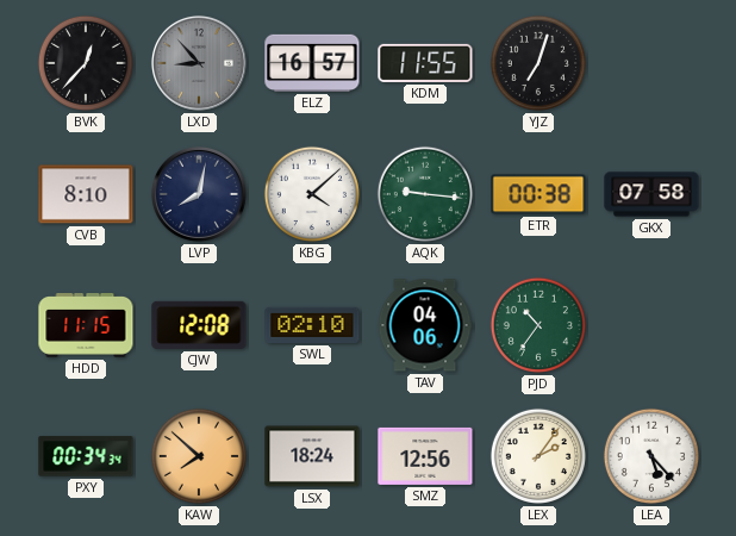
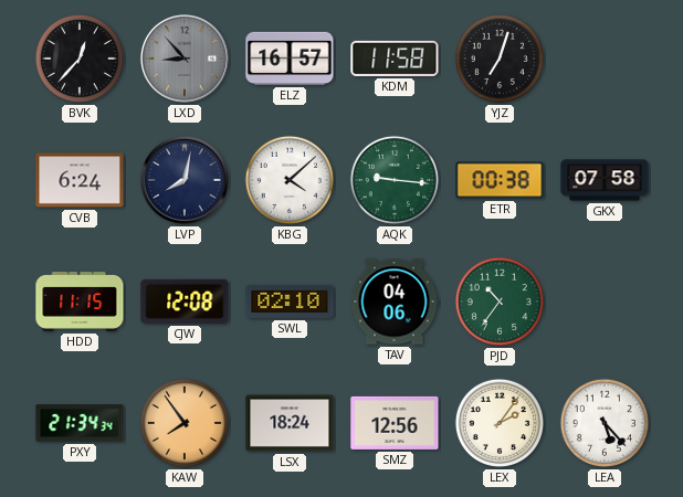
KDM: 11:55 -> 11:58
CVB: 8:10 -> 6:24
PXY: 00:34 -> 21:34
KAW: 7:52 -> 7:54
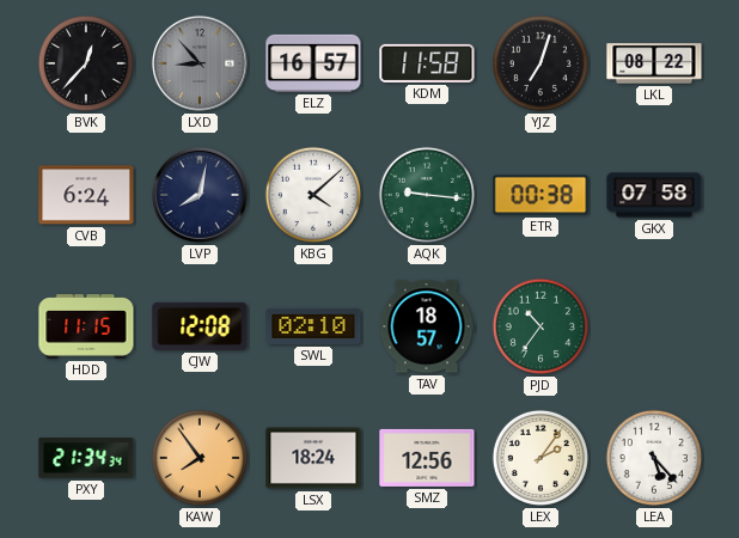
LKL: none -> 08:22
TAV: 04:06 -> 18:57
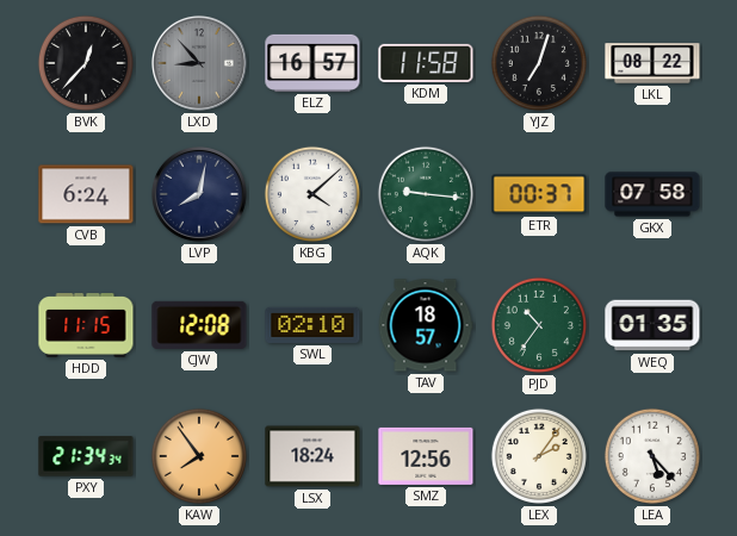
ETR: 00:38 -> 00:37
WEQ: none -> 01:35
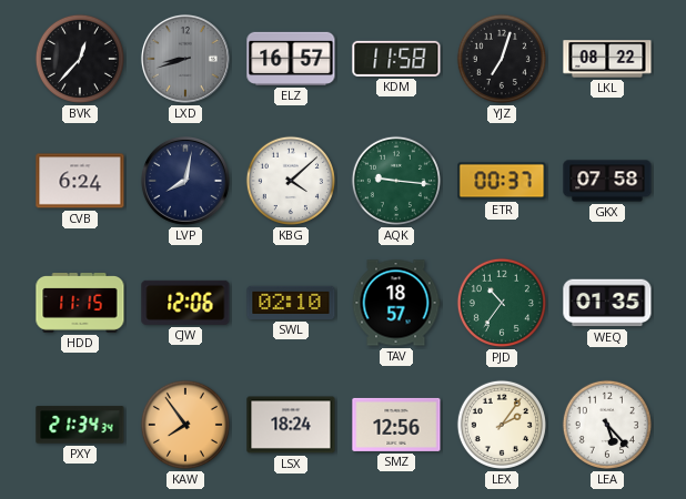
LXD: 8:53 -> 8:42
CJW: 12:08 -> 12:06
